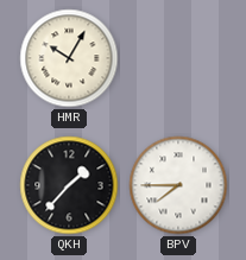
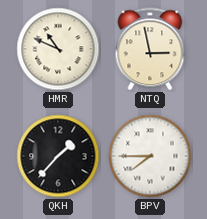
HMR: 10:05 -> 10:49
NTQ: none -> 2:58
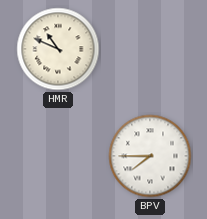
NTQ: 2:58 -> none
QKH: 1:37 -> none
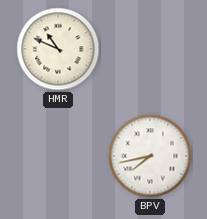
BPV: 7:45 -> 7:43
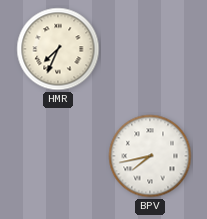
HMR: 10:49 -> 7:34
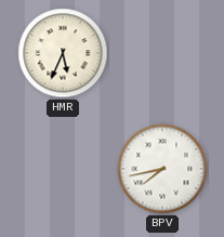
HMR: 7:34 -> 5:34
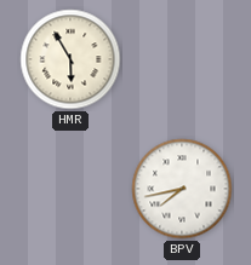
HMR: 5:34 -> 5:55
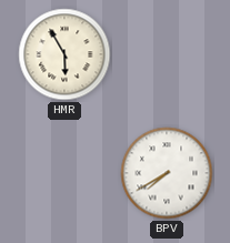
BPV: 7:43 -> 7:40
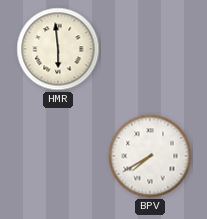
HMR: 5:55 -> 5:59
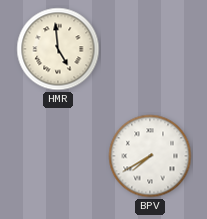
HMR: 5:59 -> 4:59
